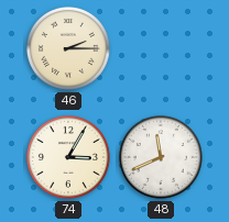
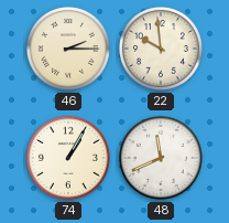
22: none -> 9:59
74: 3:05 -> 1:05
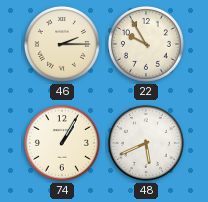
22: 9:59 -> 9:55
48: 11:41 -> 5:41
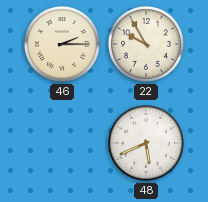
74: 1:05 -> none
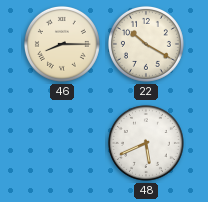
46: 2:15 -> 8:15
22: 9:55 -> 10:20
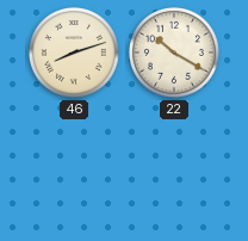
46: 8:15 -> 8:12
48: 5:41 -> none
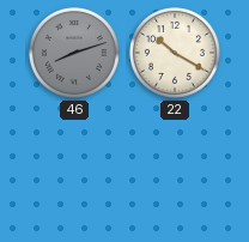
46 dial: cream -> grey
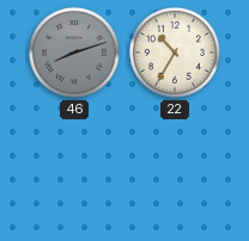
22: 10:20 -> 10:35
